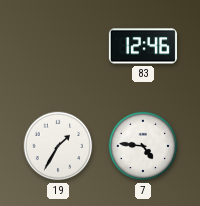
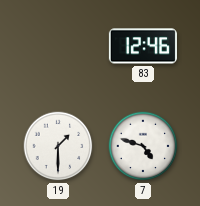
19: 1:35 -> 1:30
7: 4:46 -> 4:48
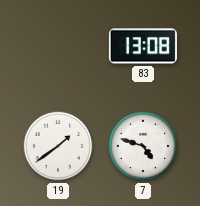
83: 12:46 -> 13:08
19: 1:30 -> 1:39
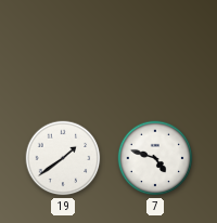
83: 13:08 -> none
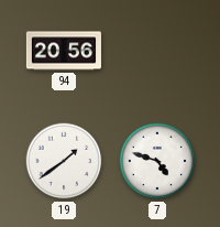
94: none -> 20:56
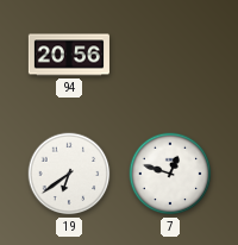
19: 1:39 -> 6:39
7: 4:48 -> 12:48
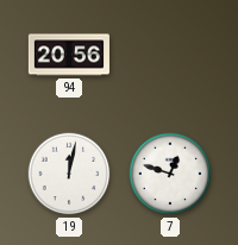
19: 6:39 -> 12:02
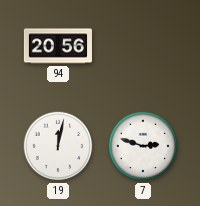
7: 12:48 -> 2:48
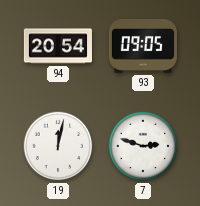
94: 20:56 -> 20:54
93: none -> 09:05
